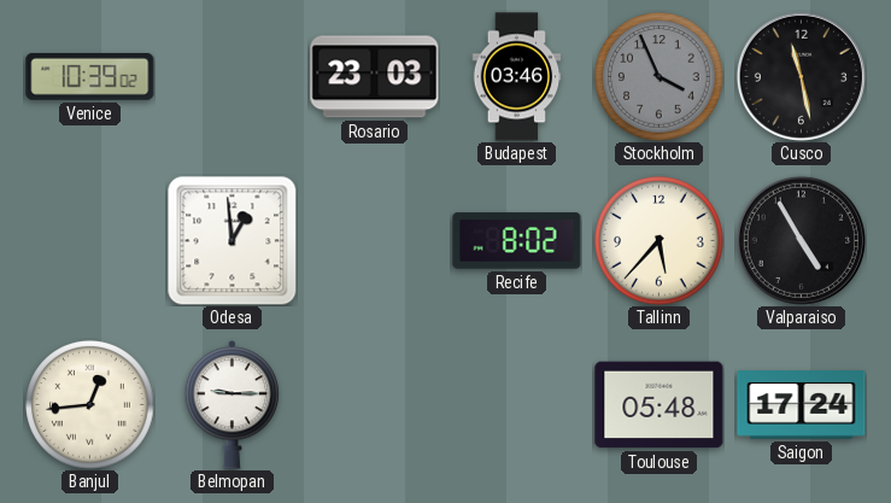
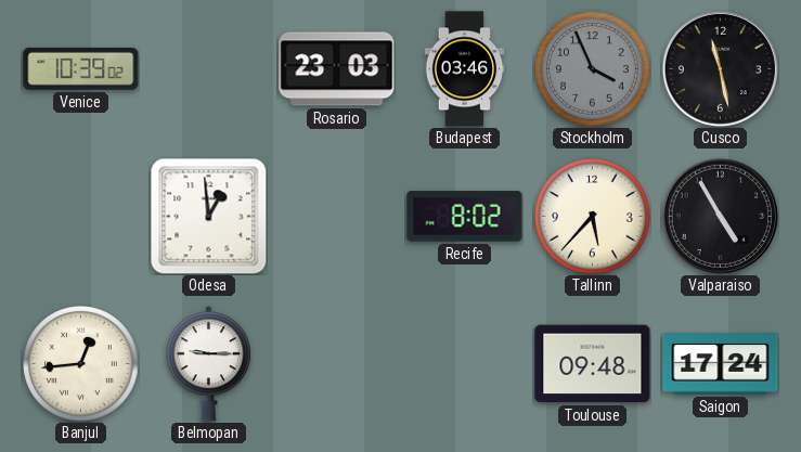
Toulouse: 05:48 -> 09:48
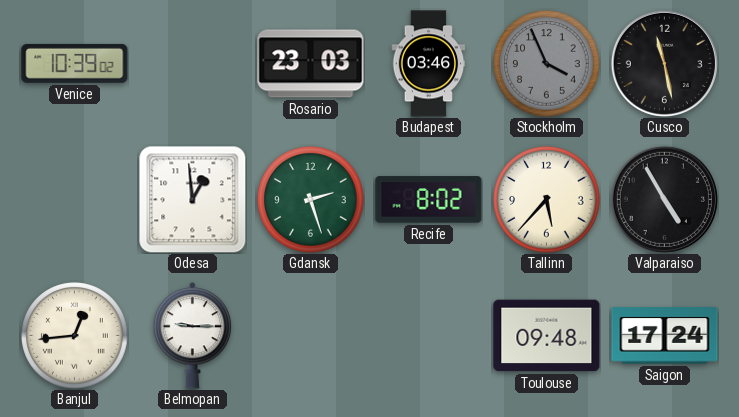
Gdansk: none -> 2:27
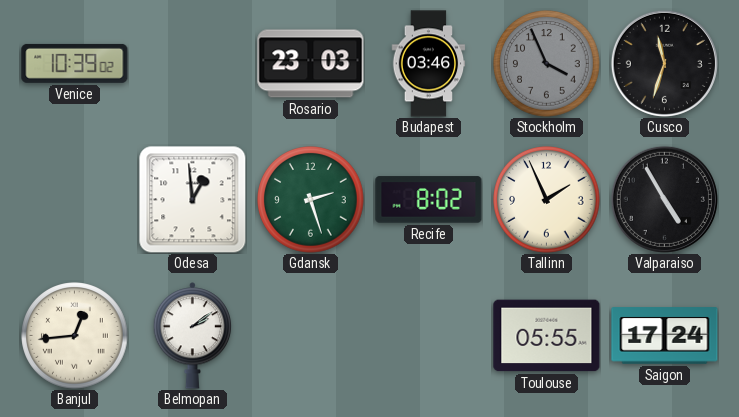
Cusco: 11:28 -> 11:33
Tallinn: 5:37 -> 1:56
Belmopan: 9:15 -> 2:09
Toulouse: 09:48 -> 05:55
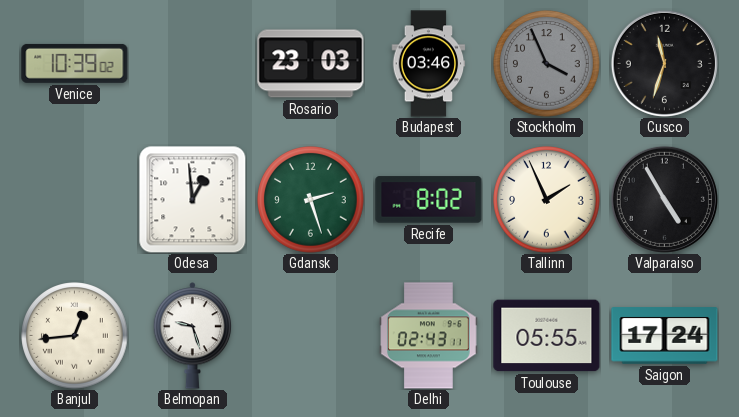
Belmopan: 2:09 -> 9:27
Delhi: none -> 02:43
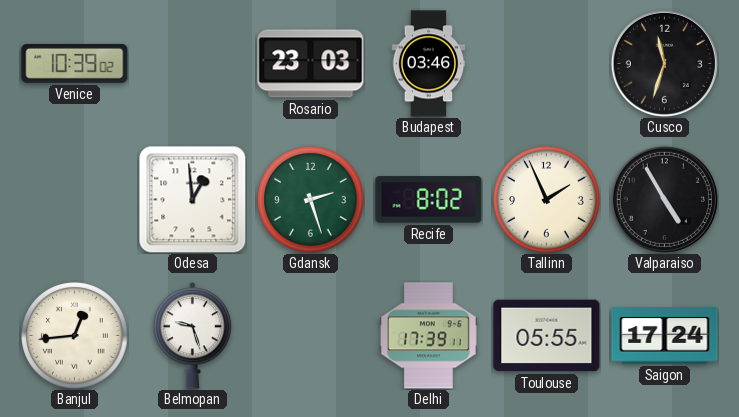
Stockholm: 3:56 -> none
Delhi: 02:43 -> 17:39
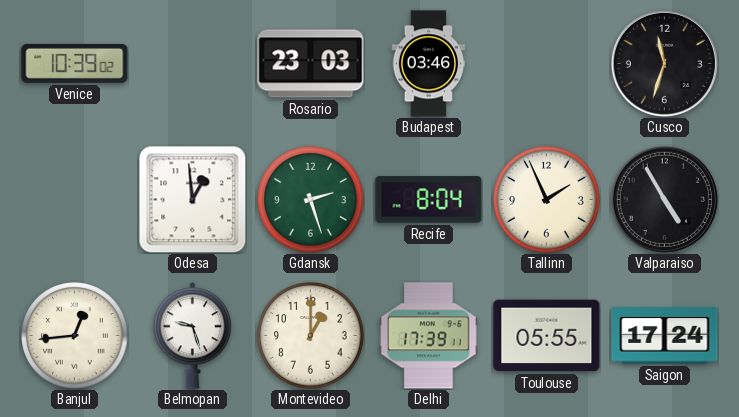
Recife: 8:02 -> 8:04
Montevideo: none -> 1:00
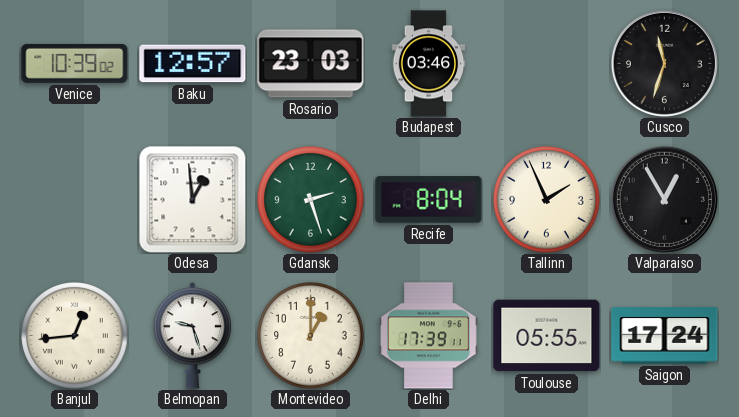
Baku: none -> 12:57
Valparaiso: 4:55 -> 12:55
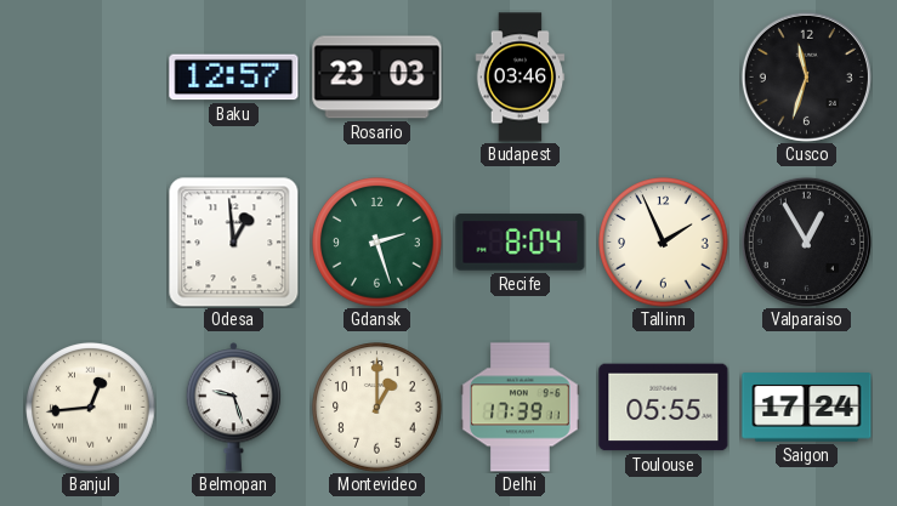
Venice: 10:39 -> none
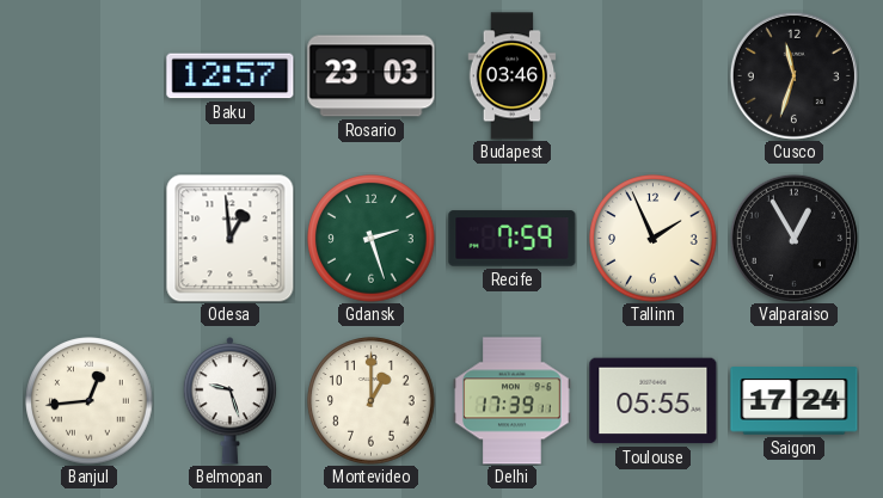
Recife: 8:04 -> 7:59
